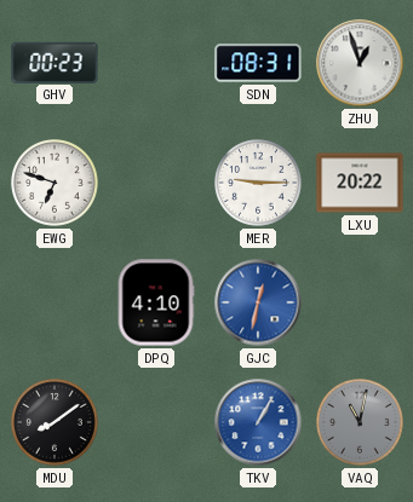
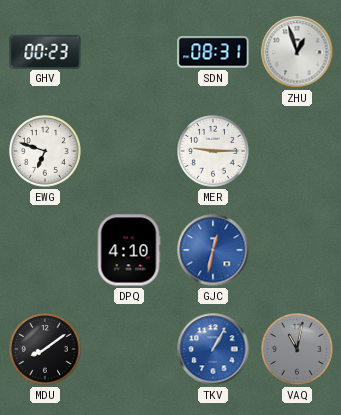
LXU: 20:22 -> none
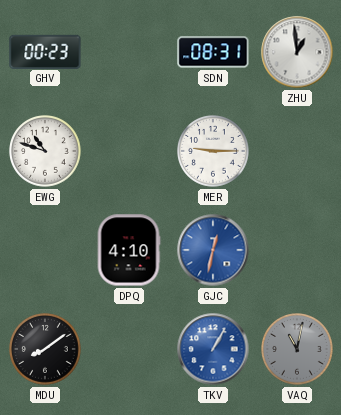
ZHU: 12:57 -> 12:59
EWG: 6:48 -> 10:48
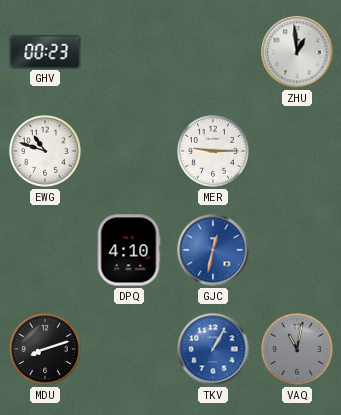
SDN: 08:31 -> none
MDU: 8:09 -> 8:12
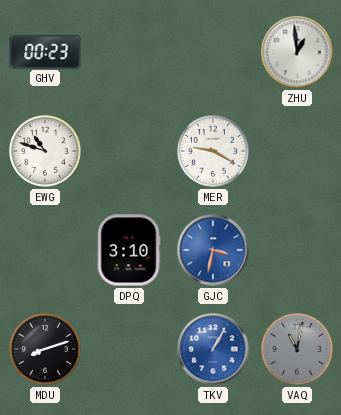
MER: 9:15 -> 9:20
DPQ: 4:10 -> 3:10
GJC: 12:32 -> 3:32
